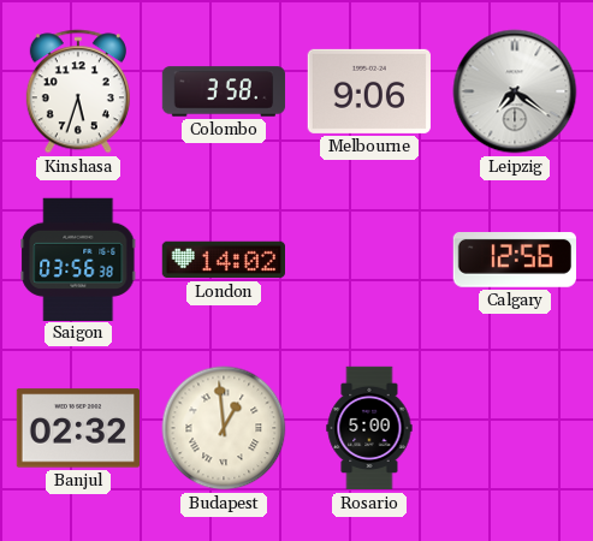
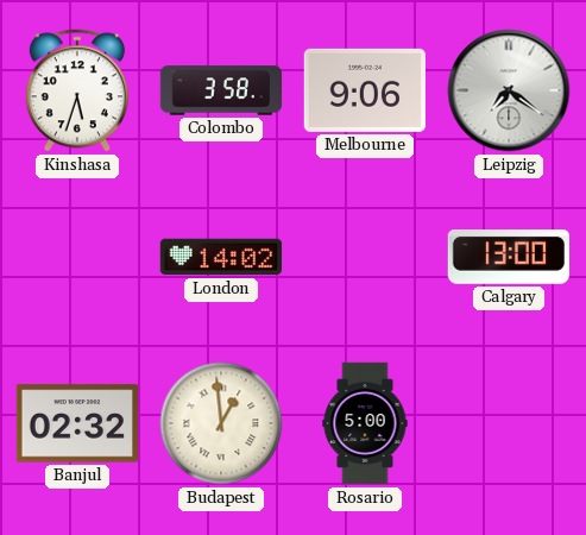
Saigon: 03:56 -> none
Calgary: 12:56 -> 13:00
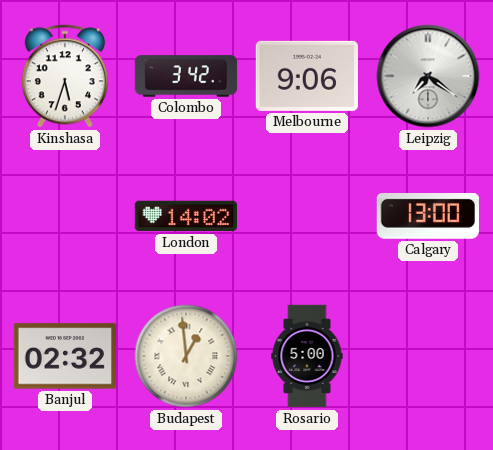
Colombo: 3:58 -> 3:42
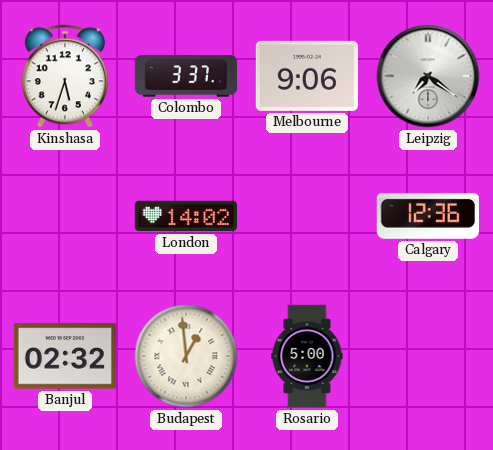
Colombo: 3:42 -> 3:37
Calgary: 13:00 -> 12:36
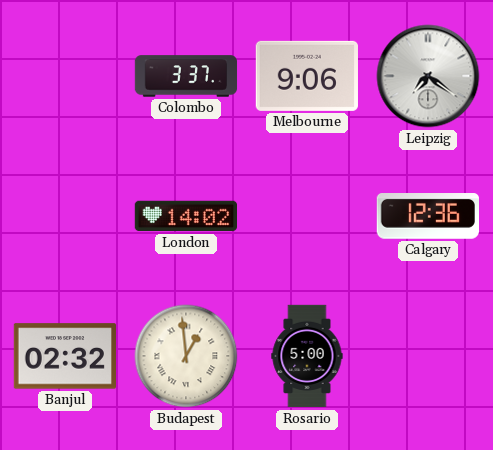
Kinshasa: 5:33 -> none
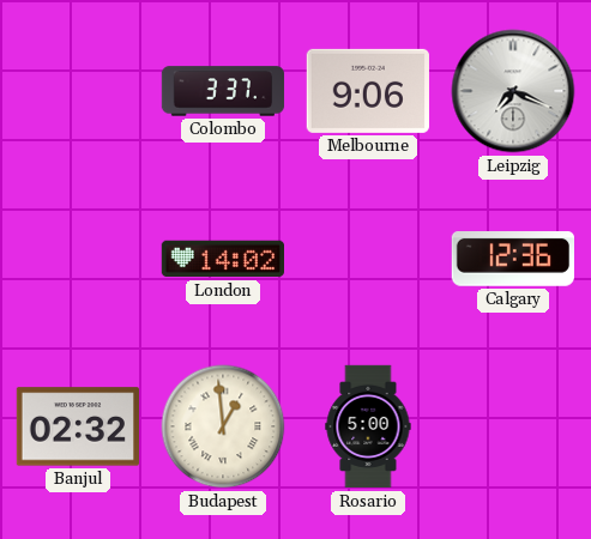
Leipzig: 7:21 -> 7:19
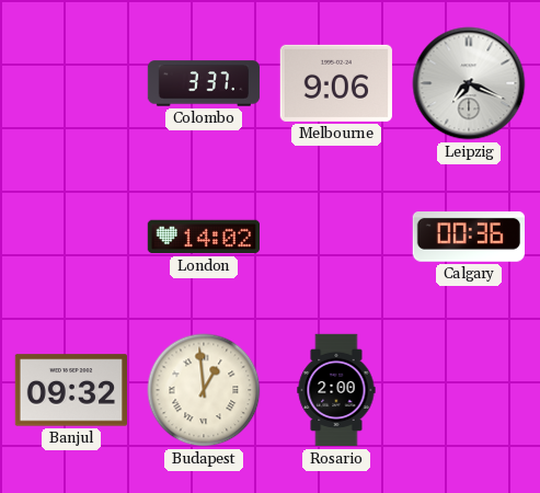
Calgary: 12:36 -> 00:36
Banjul: 02:32 -> 09:32
Rosario: 5:00 -> 2:00
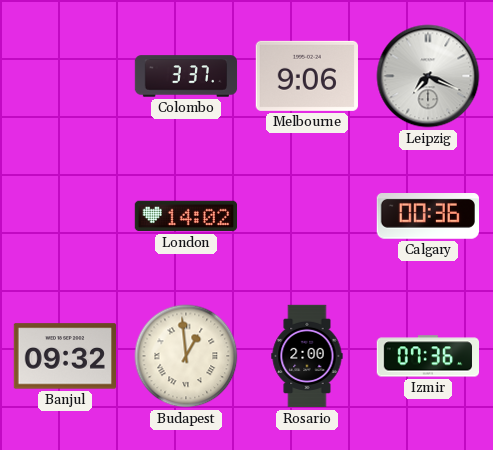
Izmir: none -> 07:36
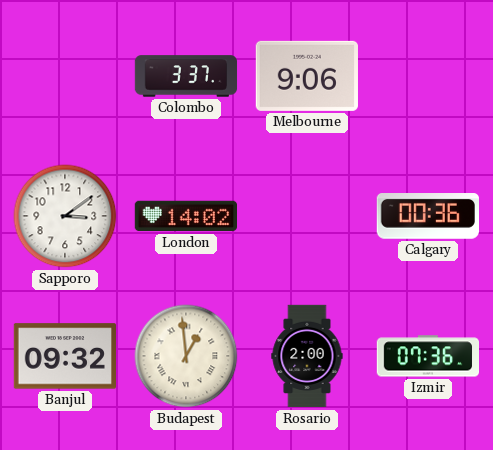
Leipzig: 7:19 -> none
Sapporo: none -> 3:09
